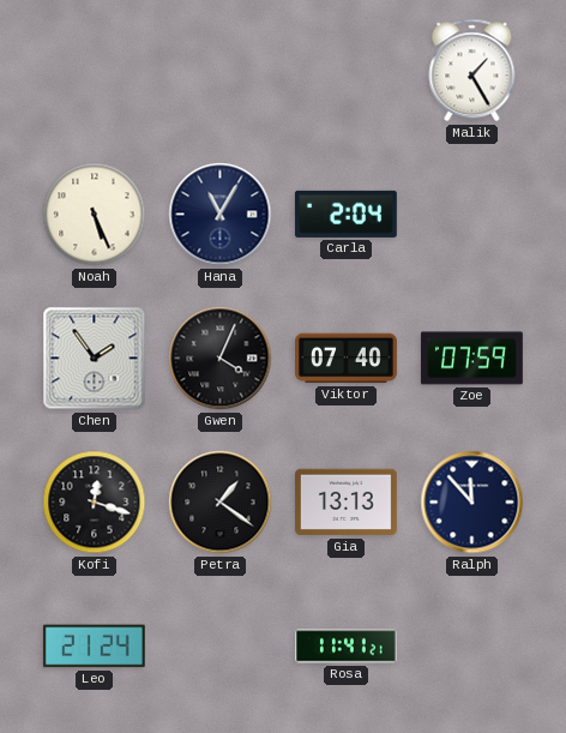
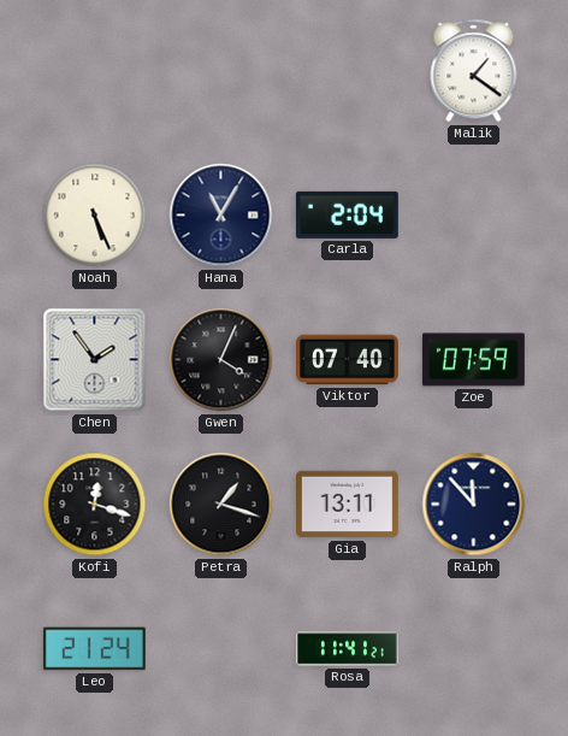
Malik: 1:25 -> 1:21
Petra: 1:21 -> 1:18
Gia: 13:13 -> 13:11
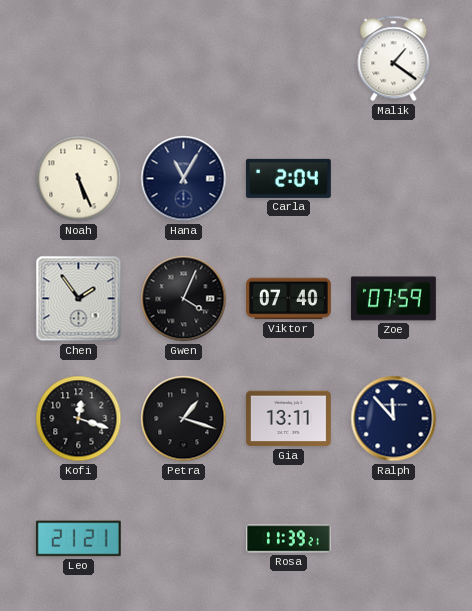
Leo: 21:24 -> 21:21
Rosa: 11:41 -> 11:39
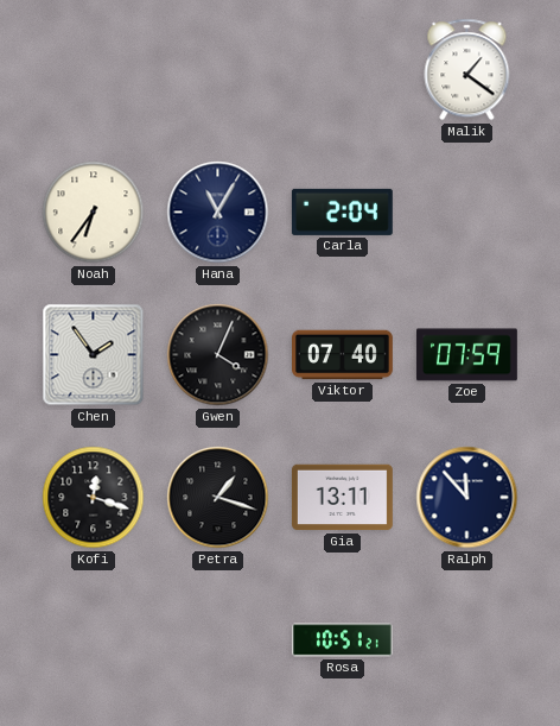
Noah: 5:26 -> 6:36
Leo: 21:21 -> none
Rosa: 11:39 -> 10:51
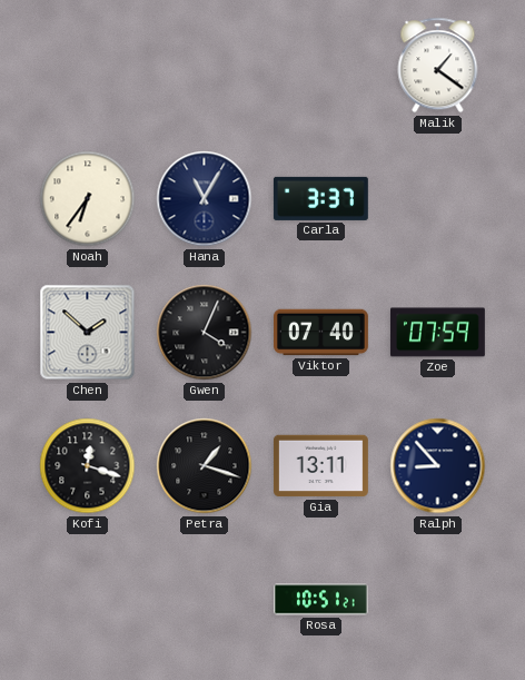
Carla: 2:04 -> 3:37
Chen: 1:54 -> 1:52
Ralph: 11:53 -> 8:53
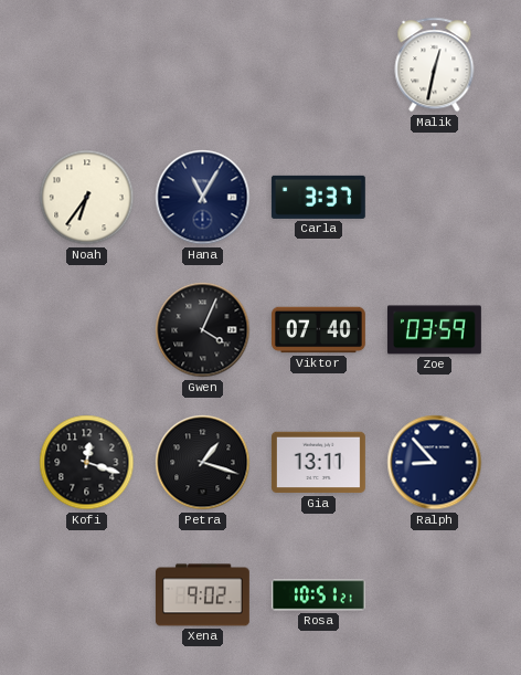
Malik: 1:21 -> 12:32
Chen: 1:52 -> none
Zoe: 07:59 -> 03:59
Xena: none -> 9:02
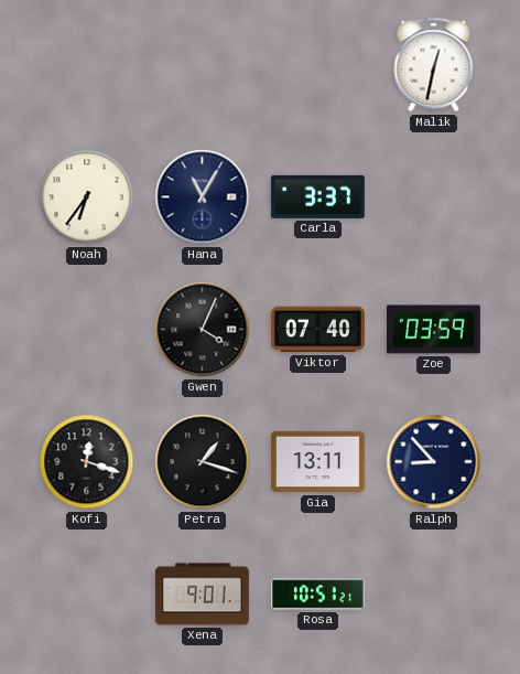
Xena: 9:02 -> 9:01
